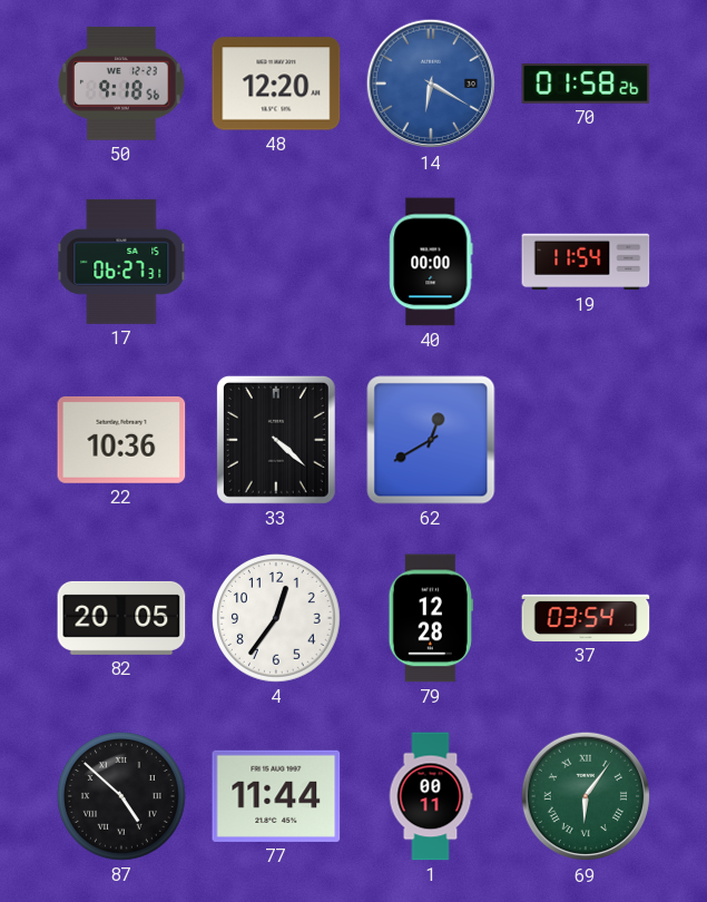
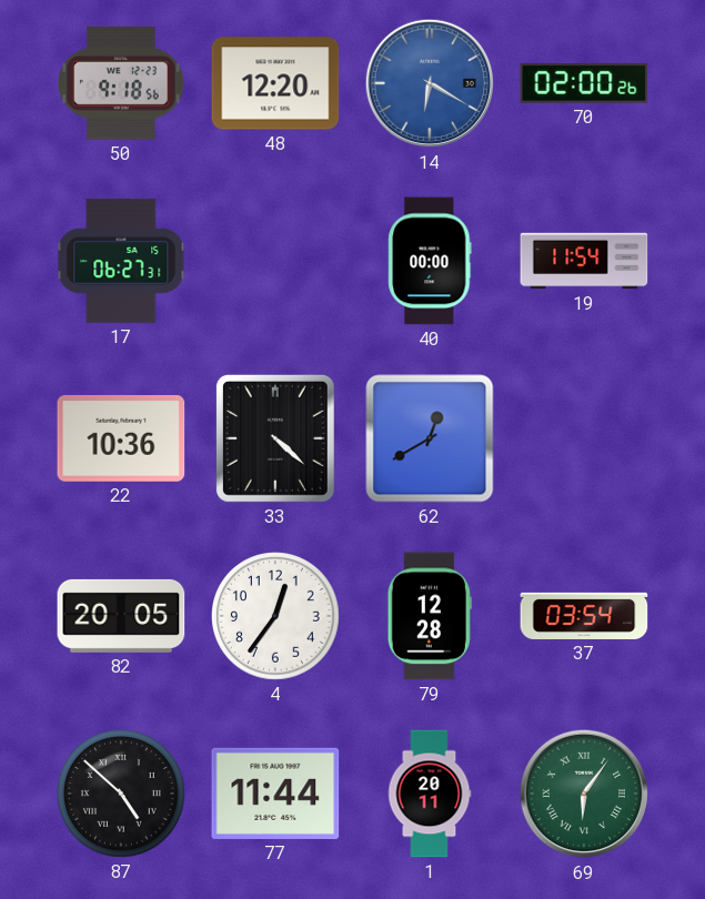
70: 01:58 -> 02:00
1: 00:11 -> 20:11
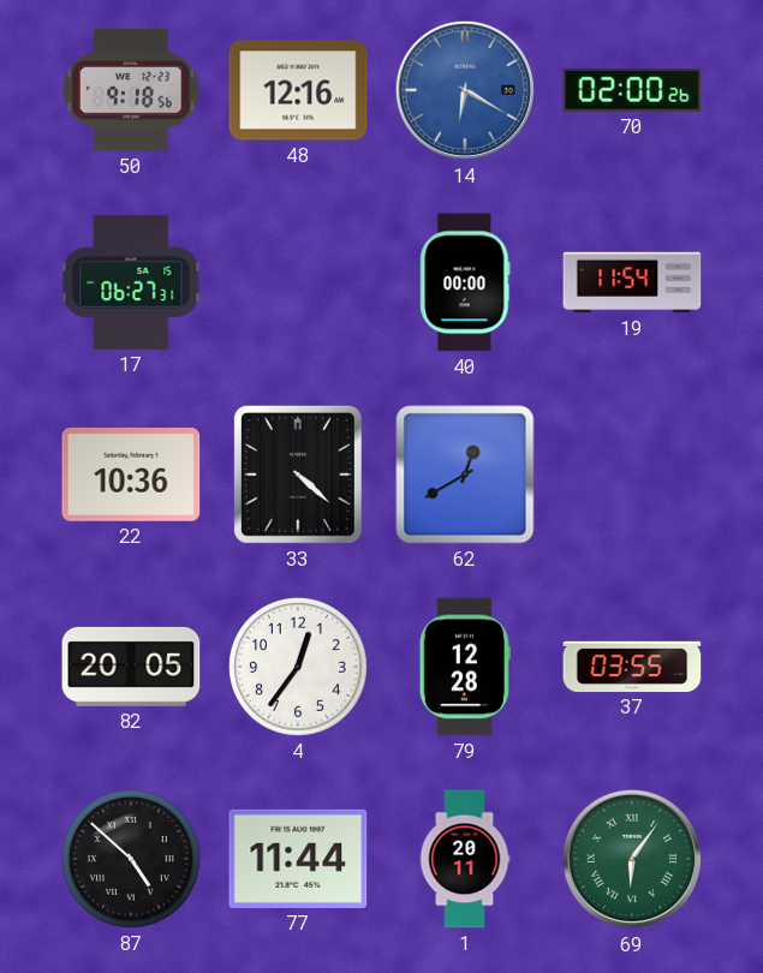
48: 12:20 -> 12:16
37: 03:54 -> 03:55
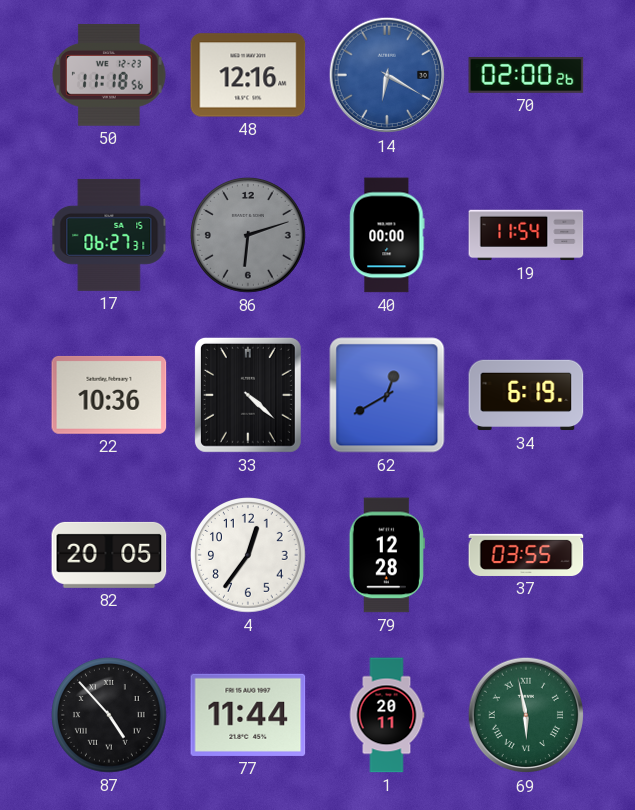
50: 9:18 -> 11:18
86: none -> 6:12
34: none -> 6:19
87: 4:52 -> 4:53
69: 6:06 -> 5:58
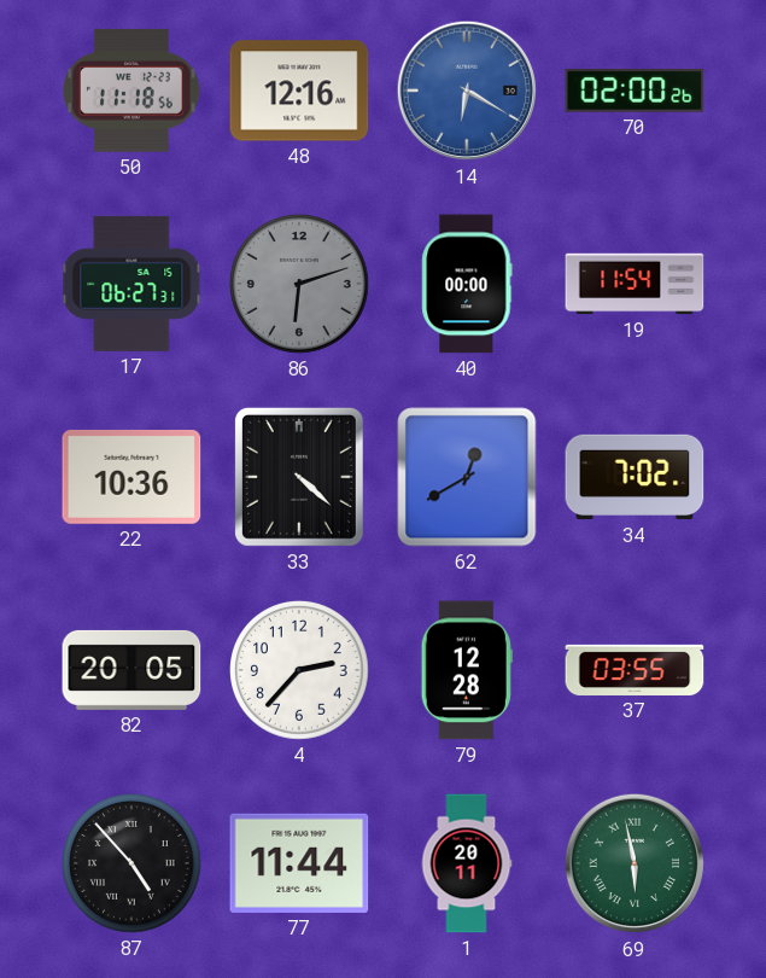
34: 6:19 -> 7:02
4: 12:36 -> 2:37
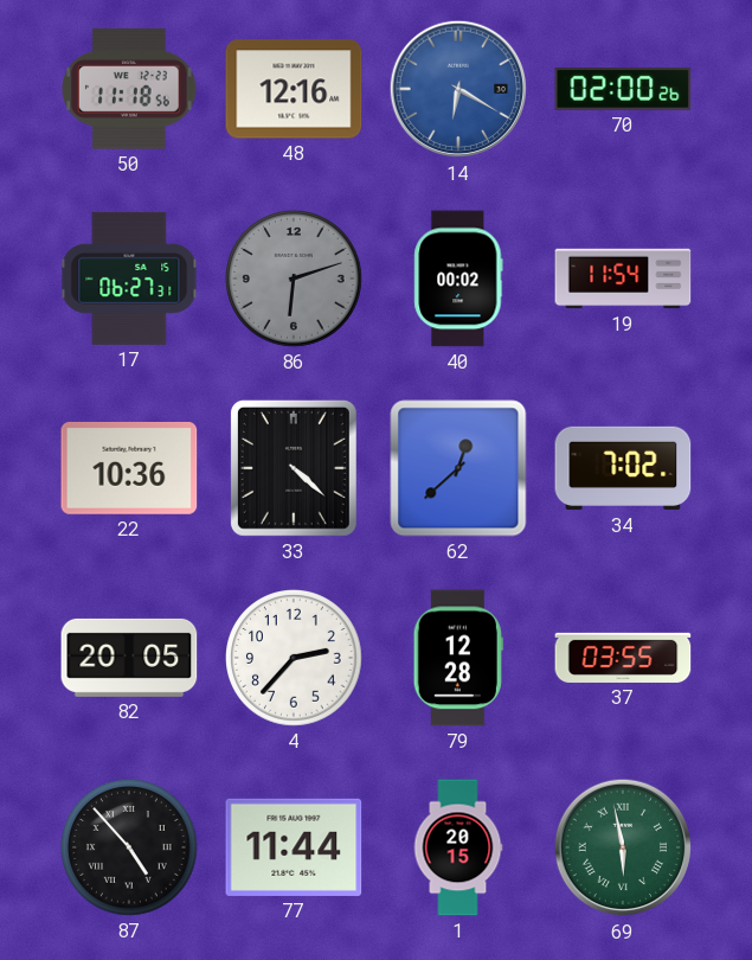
40: 00:00 -> 00:02
62: 12:40 -> 12:38
1: 20:11 -> 20:15
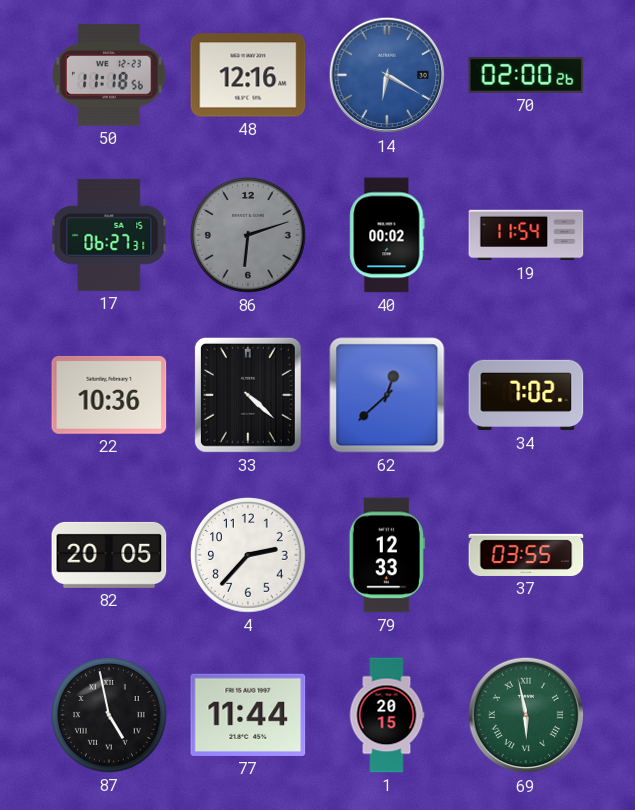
79: 12:28 -> 12:33
87: 4:53 -> 4:58
